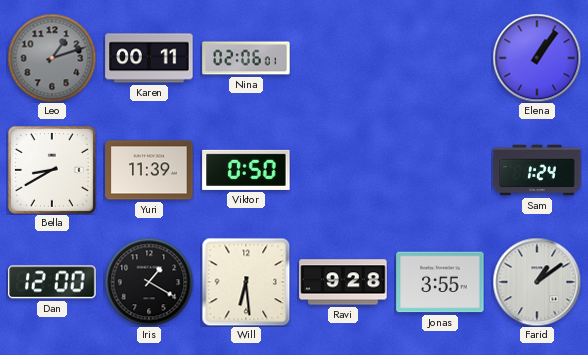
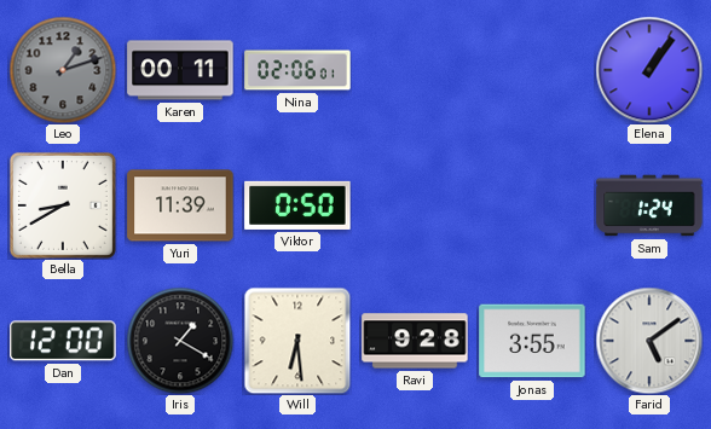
Farid: 1:09 -> 5:09
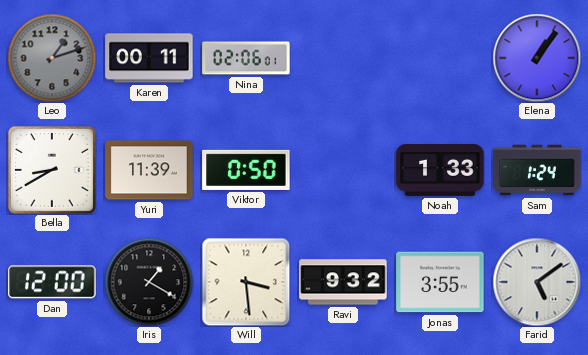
Noah: none -> 1:33
Will: 6:29 -> 3:29
Ravi: 9:28 -> 9:32
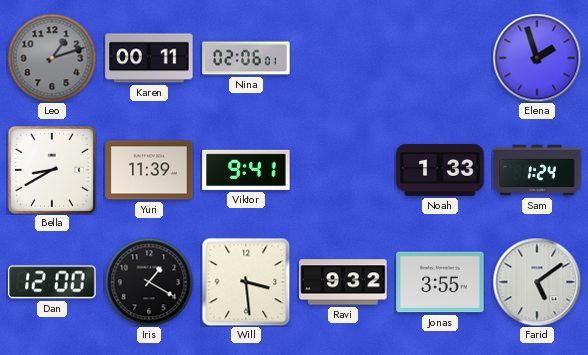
Elena: 1:06 -> 1:57
Viktor: 0:50 -> 9:41
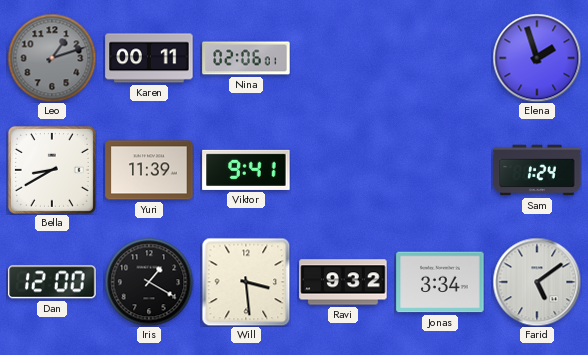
Noah: 1:33 -> none
Jonas: 3:55 -> 3:34
